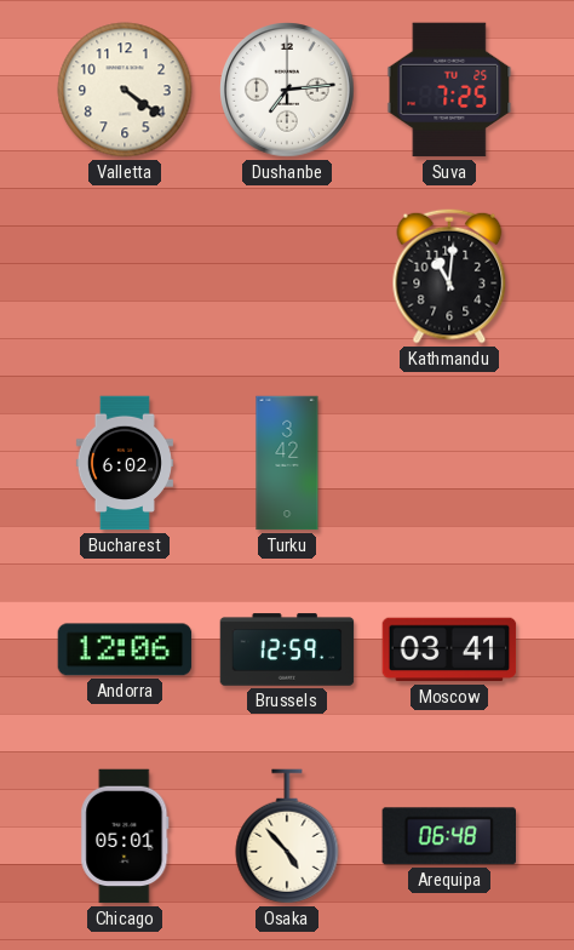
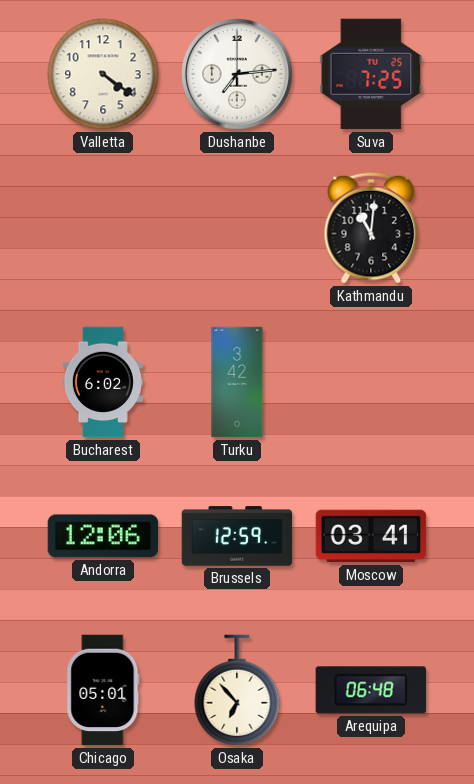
Osaka: 4:53 -> 6:53
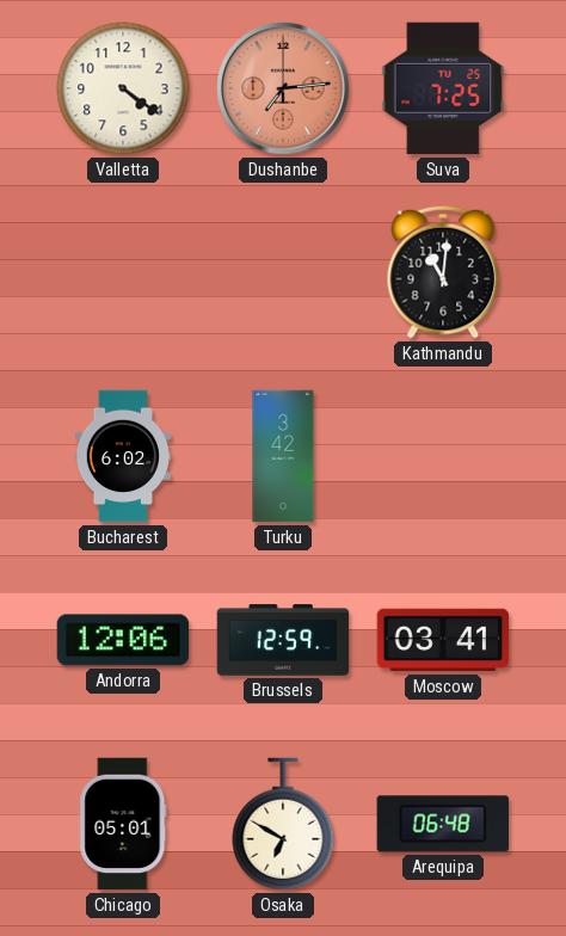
Dushanbe dial: white -> salmon
Osaka: 6:53 -> 6:50
